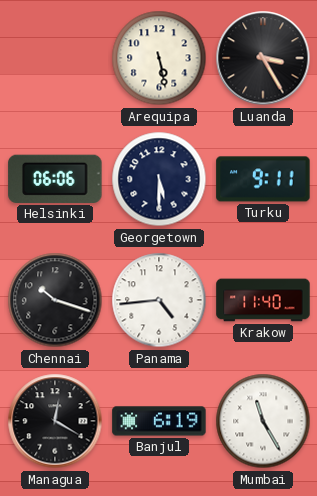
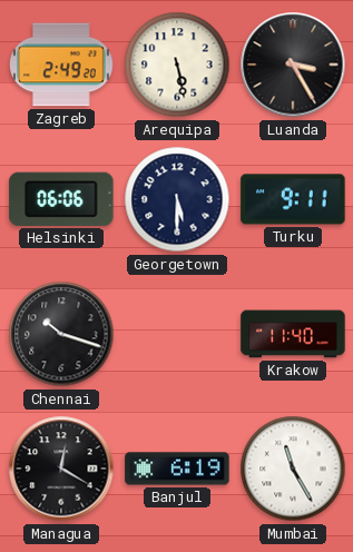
Zagreb: none -> 2:49
Panama: 4:44 -> none
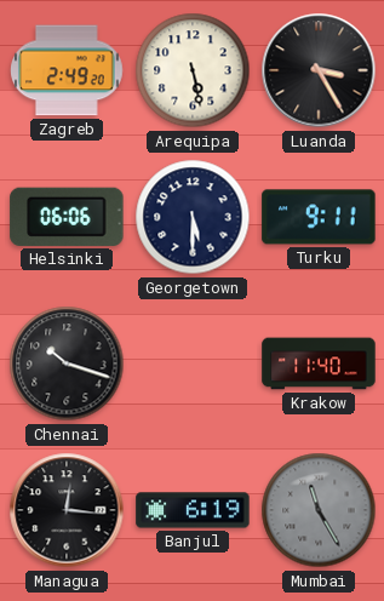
Managua: 12:20 -> 12:16
Mumbai dial: white -> grey
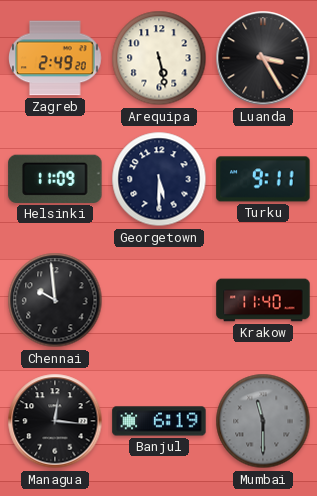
Helsinki: 06:06 -> 11:09
Chennai: 10:18 -> 9:59
Mumbai: 11:25 -> 11:30
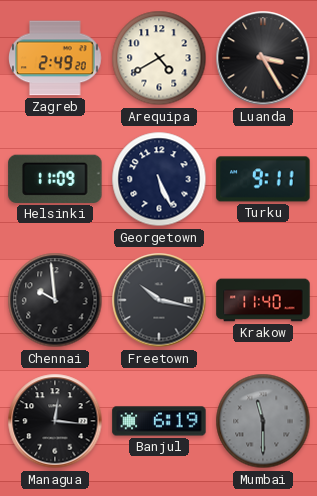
Arequipa: 5:28 -> 4:40
Georgetown: 5:30 -> 5:26
Freetown: none -> 10:17
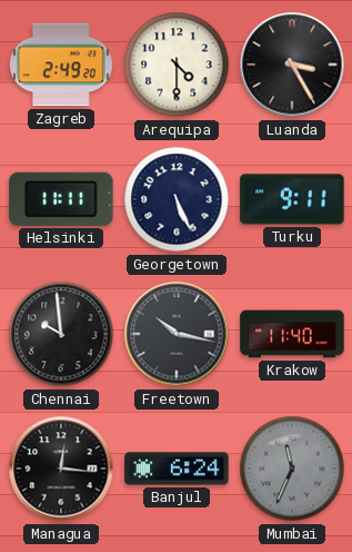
Arequipa: 4:40 -> 4:30
Helsinki: 11:09 -> 11:11
Banjul: 6:19 -> 6:24
Mumbai: 11:30 -> 11:34
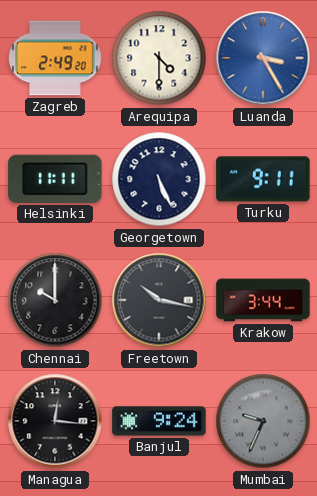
Luanda dial: black -> blue
Chennai: 9:59 -> 10:00
Krakow: 11:40 -> 3:44
Banjul: 6:24 -> 9:24
Mumbai: 11:34 -> 9:34
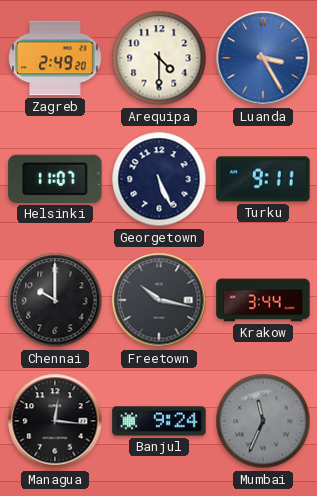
Helsinki: 11:11 -> 11:07
Mumbai: 9:34 -> 11:34
